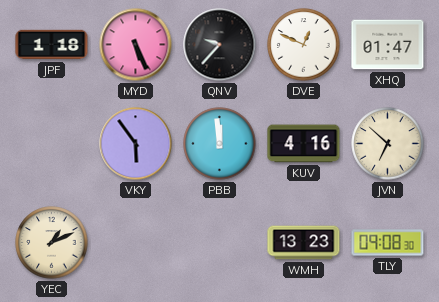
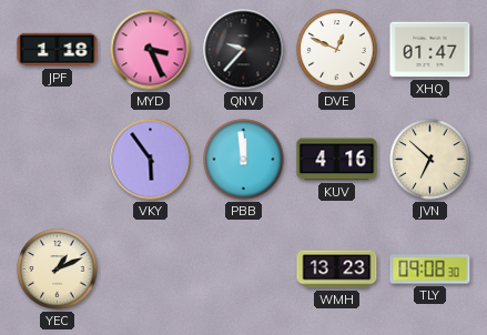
MYD: 5:26 -> 3:26
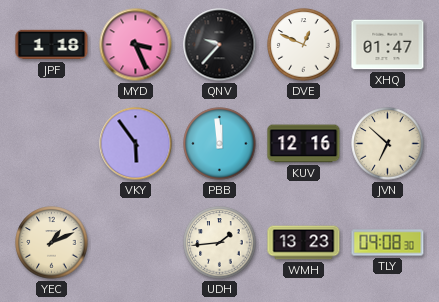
KUV: 4:16 -> 12:16
UDH: none -> 1:44
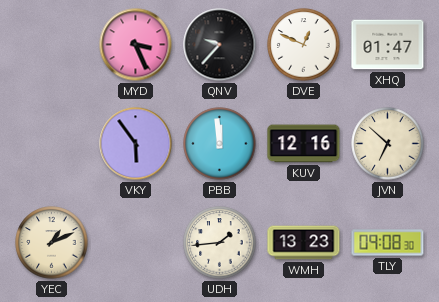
JPF: 1:18 -> none
